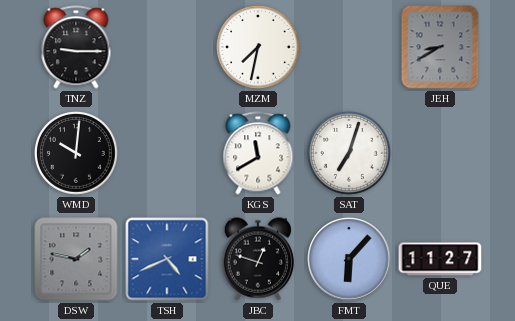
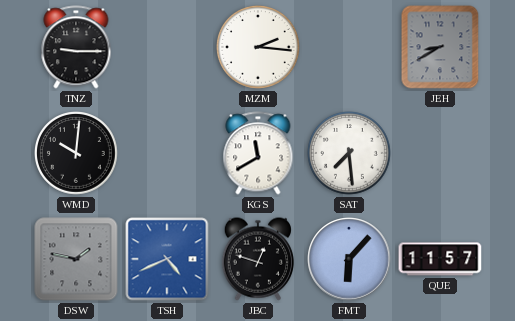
MZM: 7:32 -> 2:16
SAT: 7:03 -> 7:29
QUE: 11:27 -> 11:57
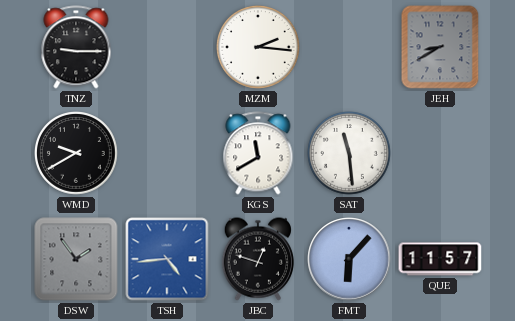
WMD: 10:01 -> 9:40
SAT: 7:29 -> 11:29
DSW: 1:47 -> 1:54
TSH: 4:41 -> 4:44
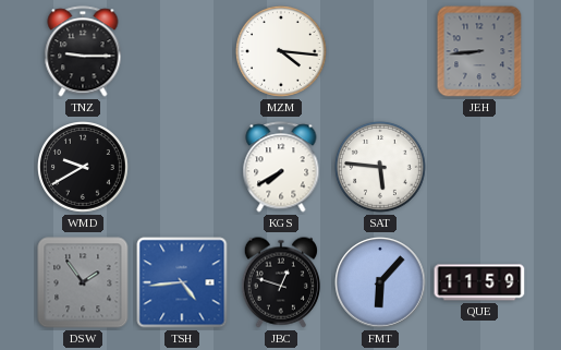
MZM: 2:16 -> 4:16
JEH: 8:40 -> 8:44
KGS: 11:40 -> 7:40
SAT: 11:29 -> 5:46
QUE: 11:57 -> 11:59
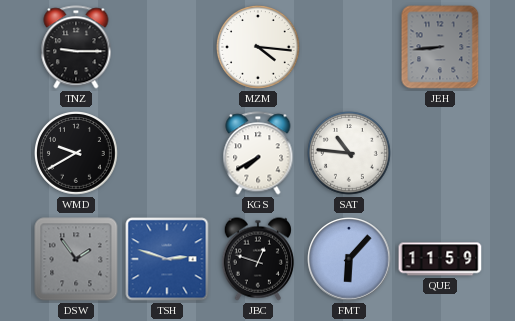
SAT: 5:46 -> 10:46
TSH: 4:44 -> 2:48
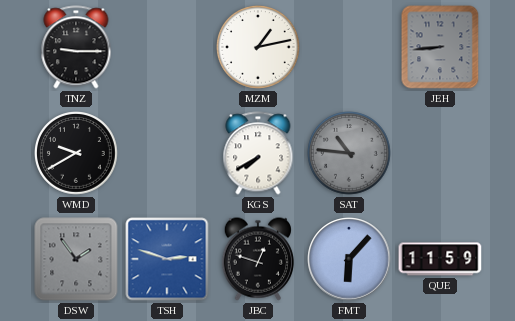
MZM: 4:16 -> 1:13
SAT dial: white -> grey
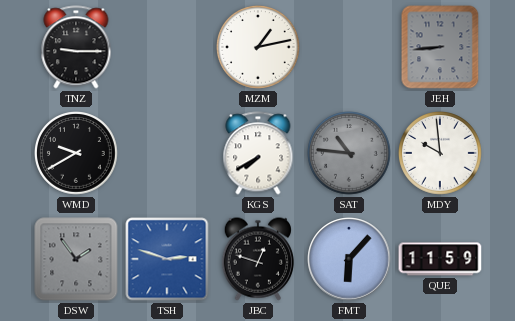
MDY: none -> 9:59
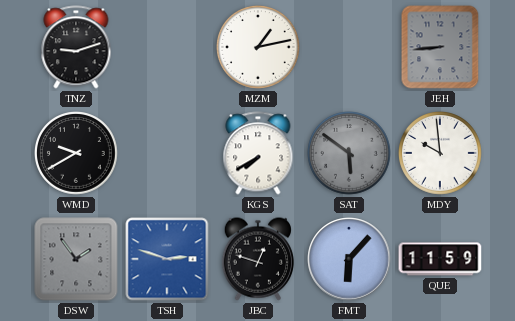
TNZ: 9:15 -> 9:12
SAT: 10:46 -> 5:51
